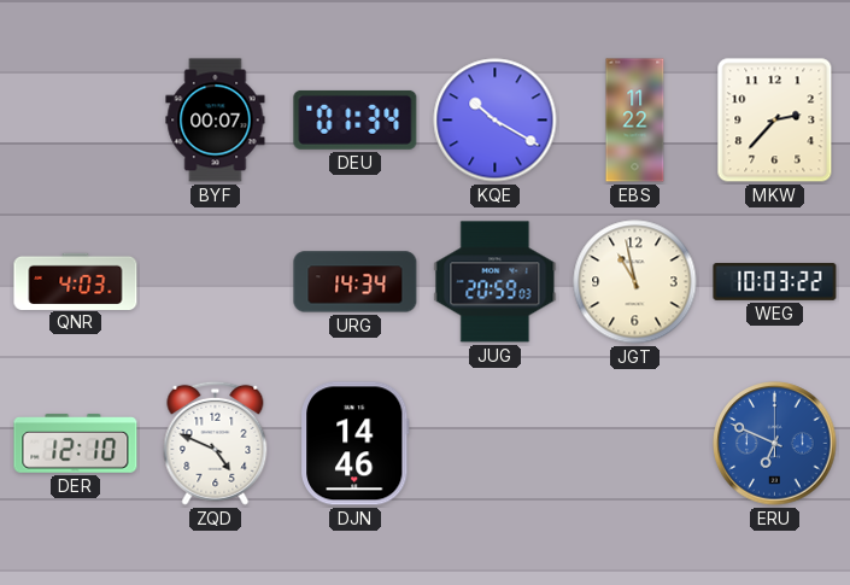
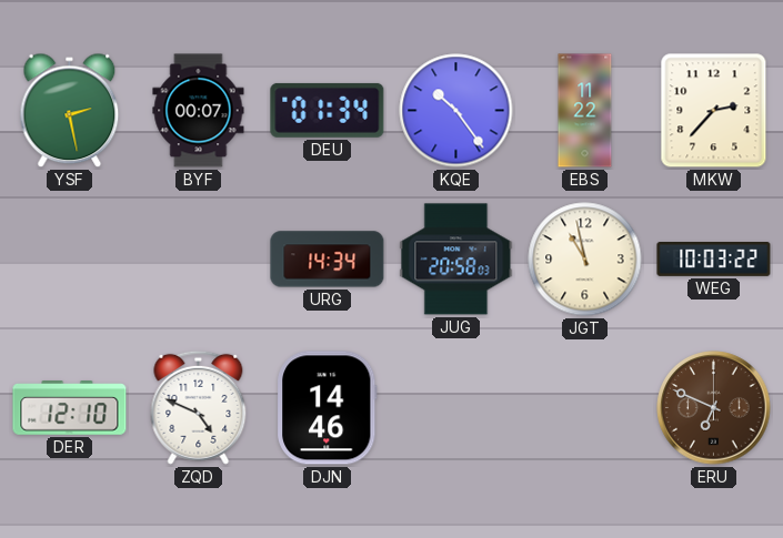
YSF: none -> 2:28
KQE: 10:20 -> 10:24
QNR: 4:03 -> none
JUG: 20:59 -> 20:58
ERU dial: blue -> brown
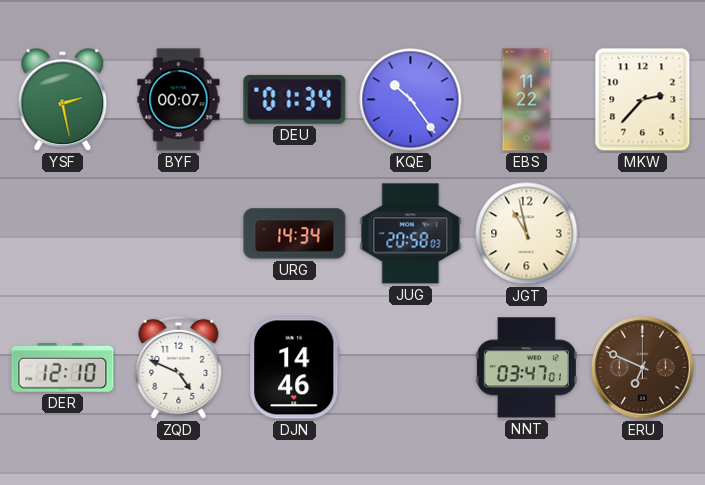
WEG: 10:03 -> none
NNT: none -> 03:47
